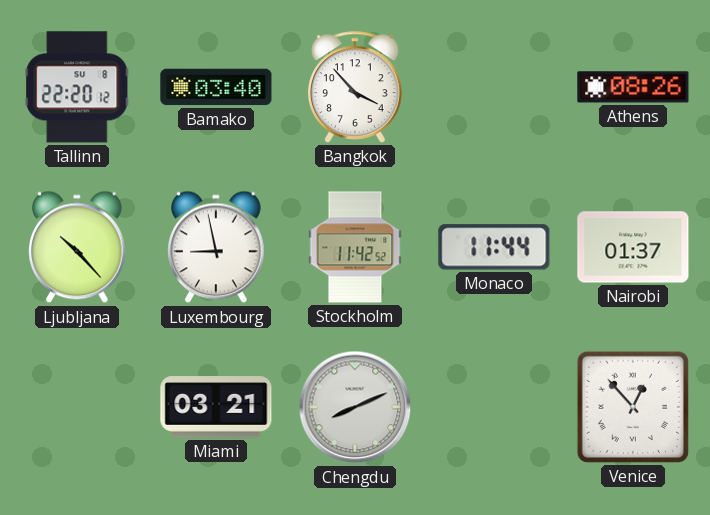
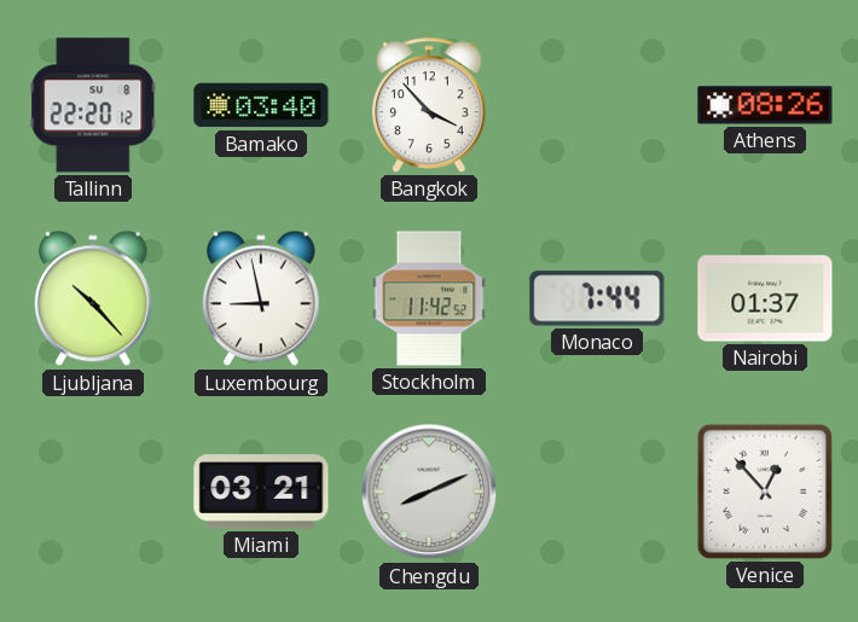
Monaco: 11:44 -> 7:44
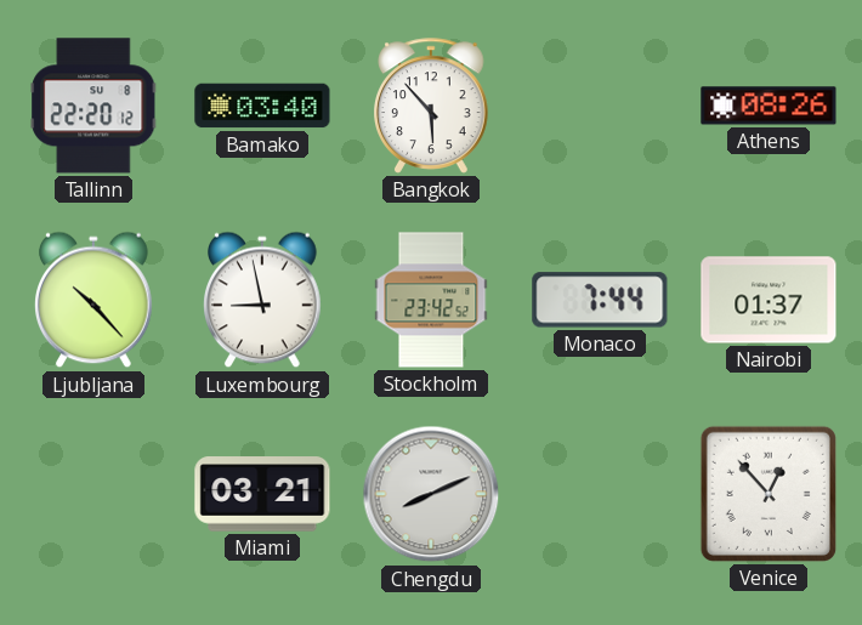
Bangkok: 3:53 -> 5:53
Stockholm: 11:42 -> 23:42
